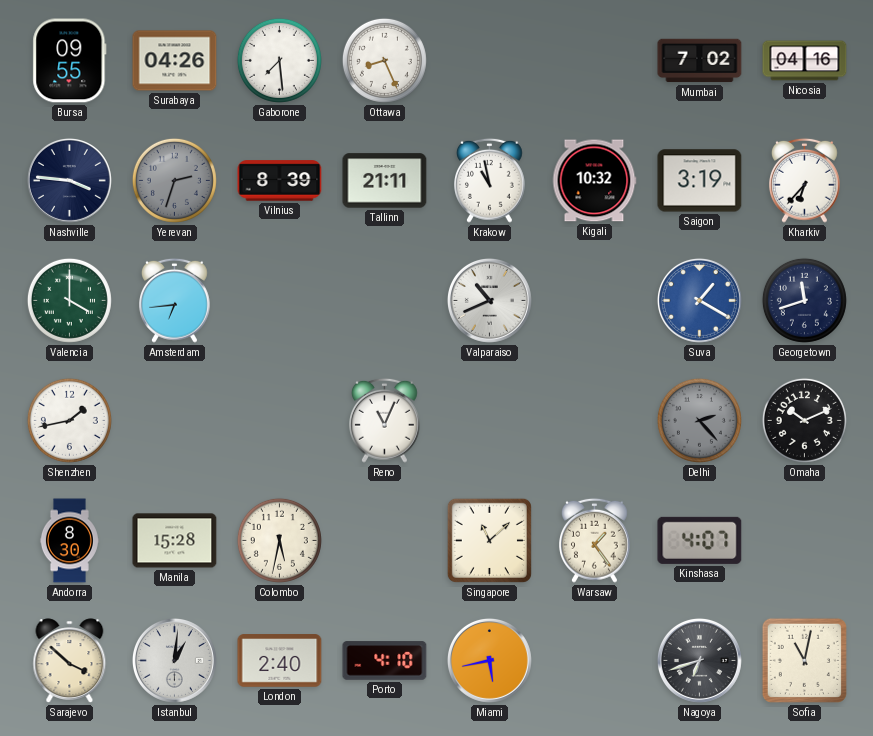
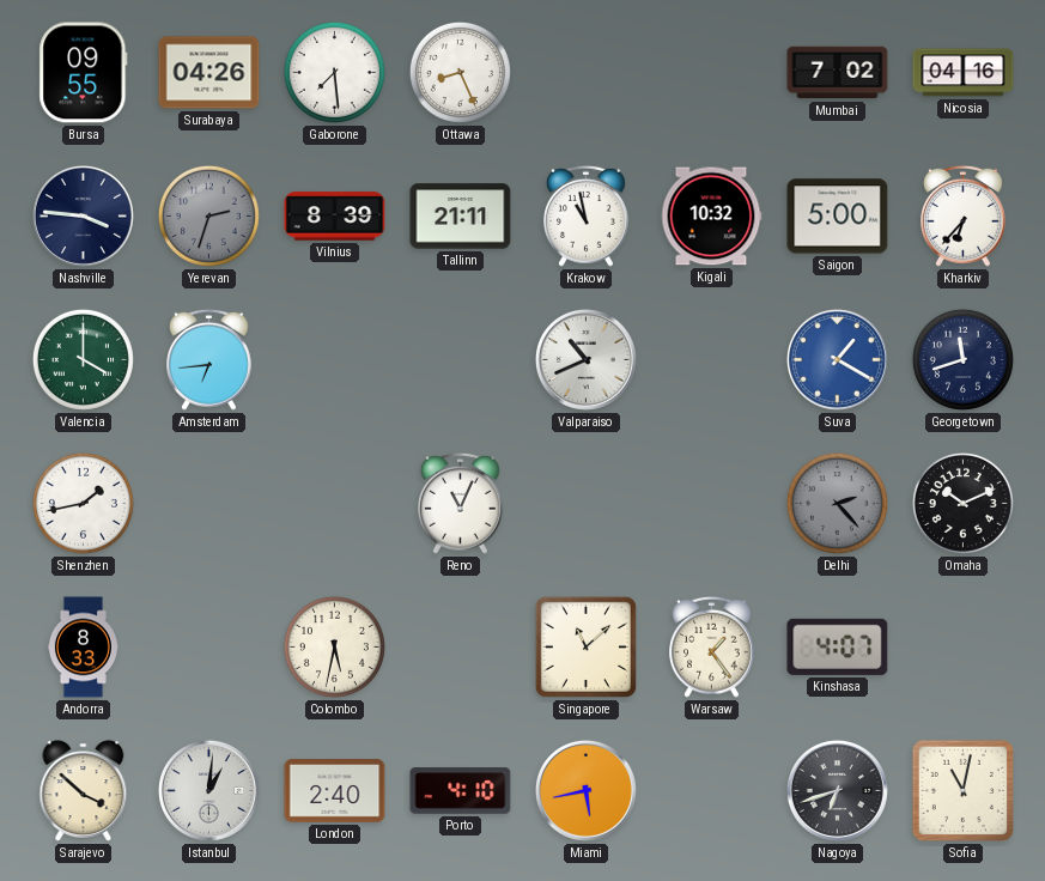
Saigon: 3:19 -> 5:00
Andorra: 8:30 -> 8:33
Manila: 15:28 -> none
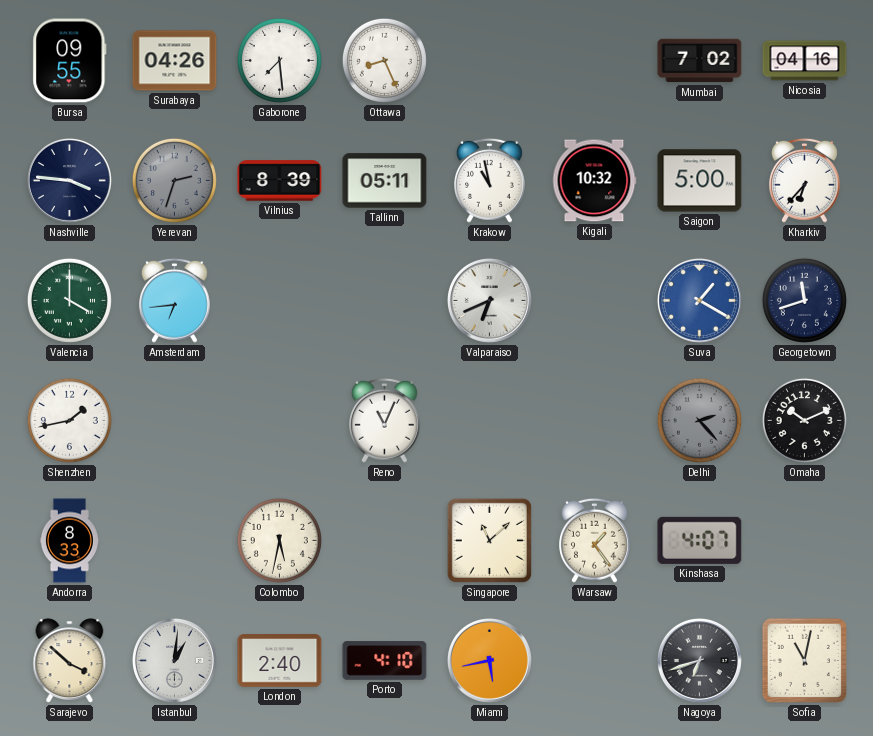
Tallinn: 21:11 -> 05:11
Valparaiso: 10:41 -> 6:41
